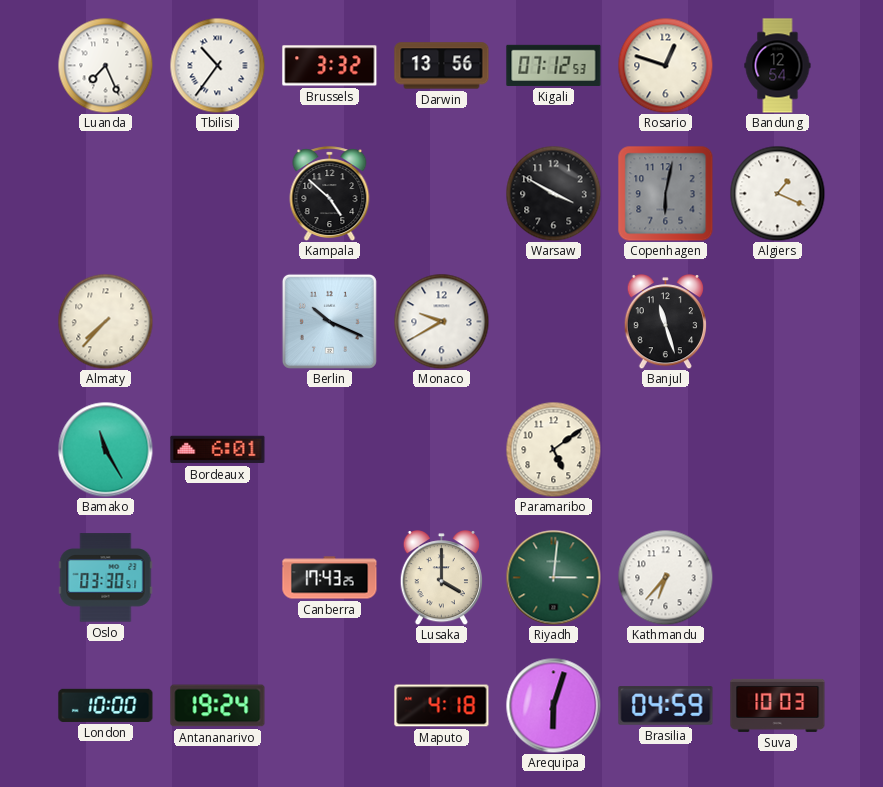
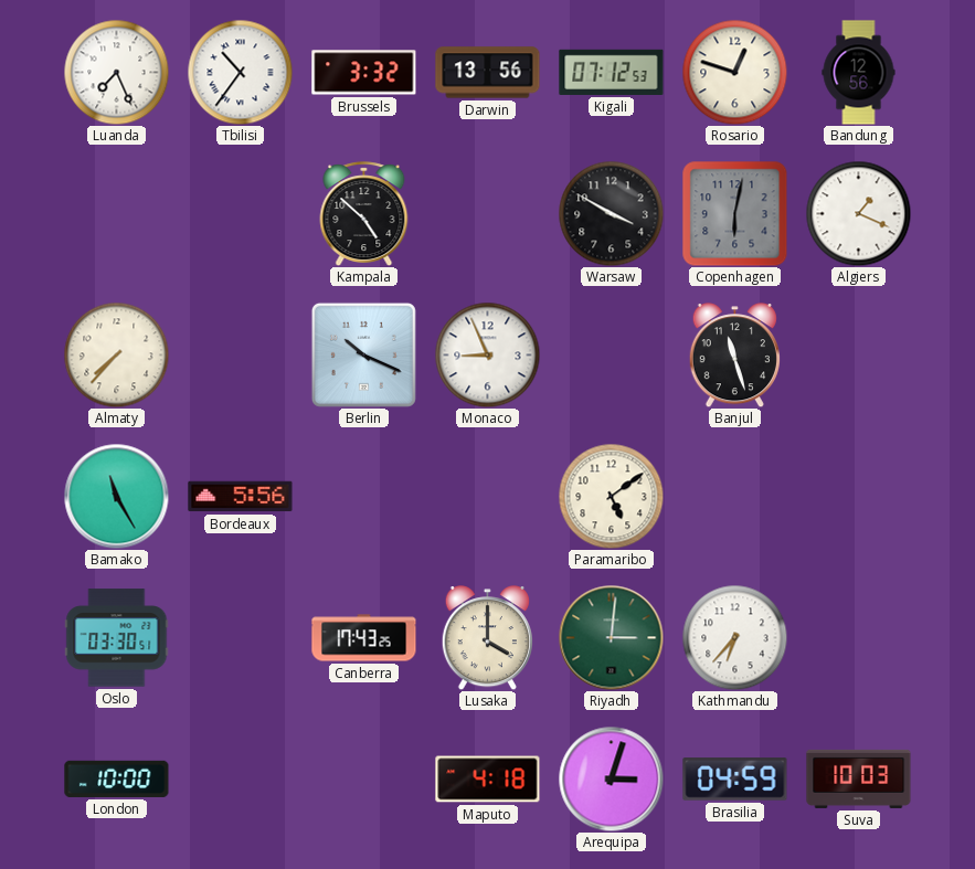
Bandung: 12:54 -> 12:56
Monaco: 9:40 -> 8:56
Bordeaux: 6:01 -> 5:56
Antananarivo: 19:24 -> none
Arequipa: 6:03 -> 3:03
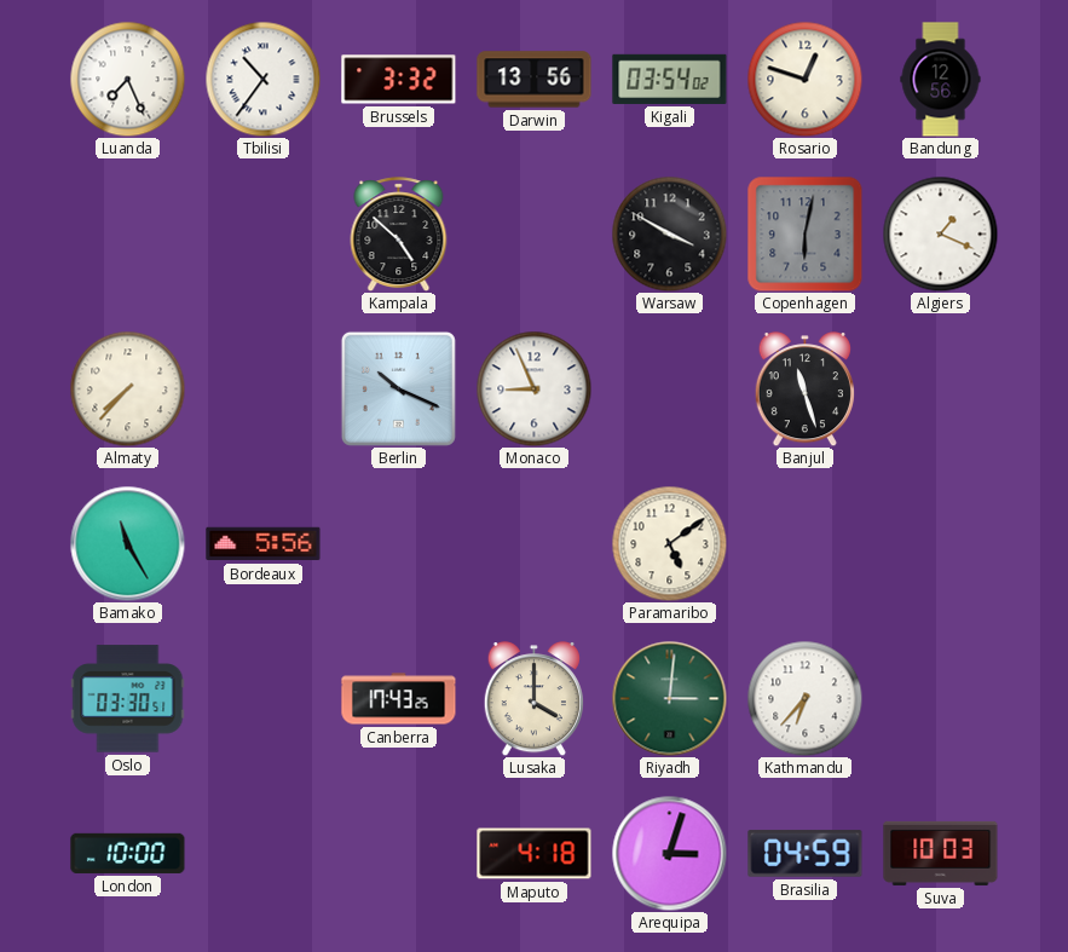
Kigali: 07:12 -> 03:54
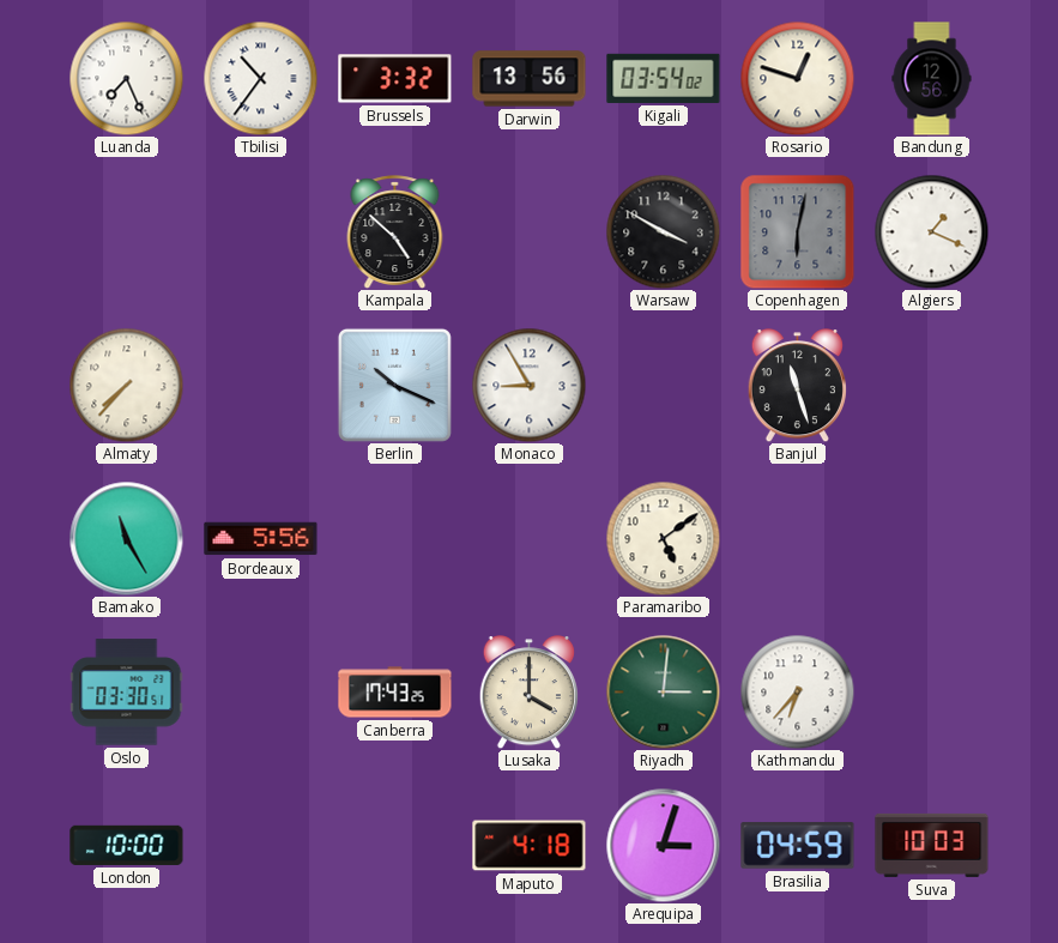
Monaco: 8:56 -> 8:55
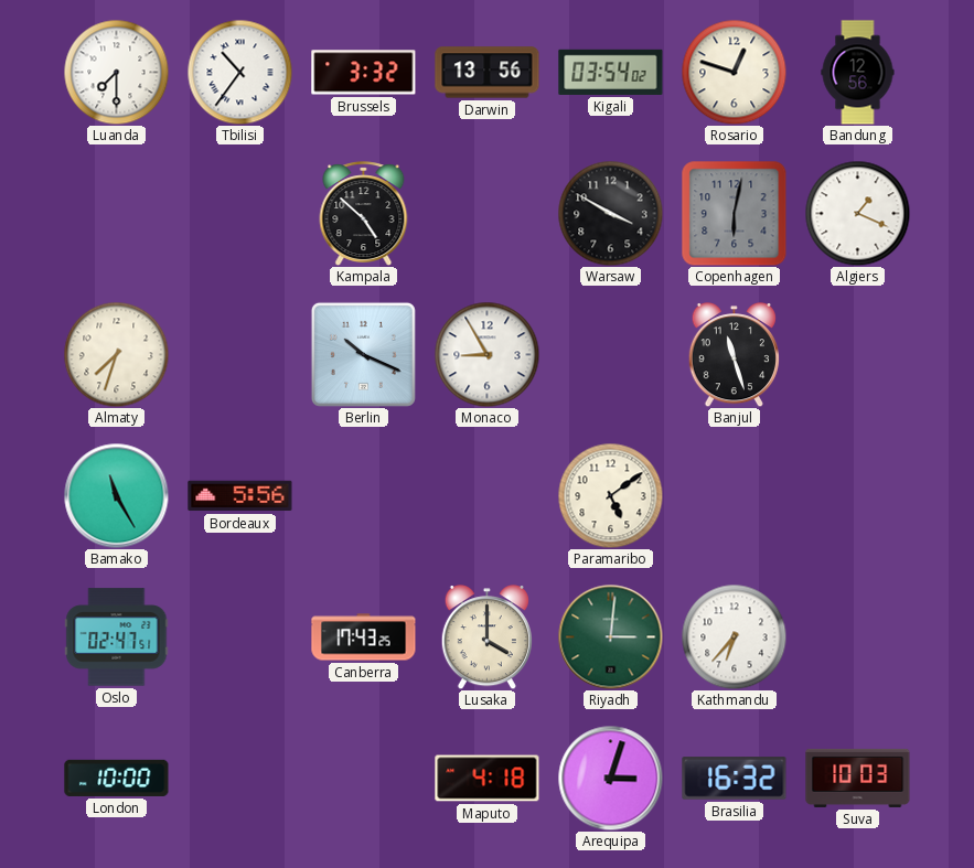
Luanda: 7:26 -> 7:30
Almaty: 7:37 -> 7:33
Oslo: 03:30 -> 02:47
Brasilia: 04:59 -> 16:32
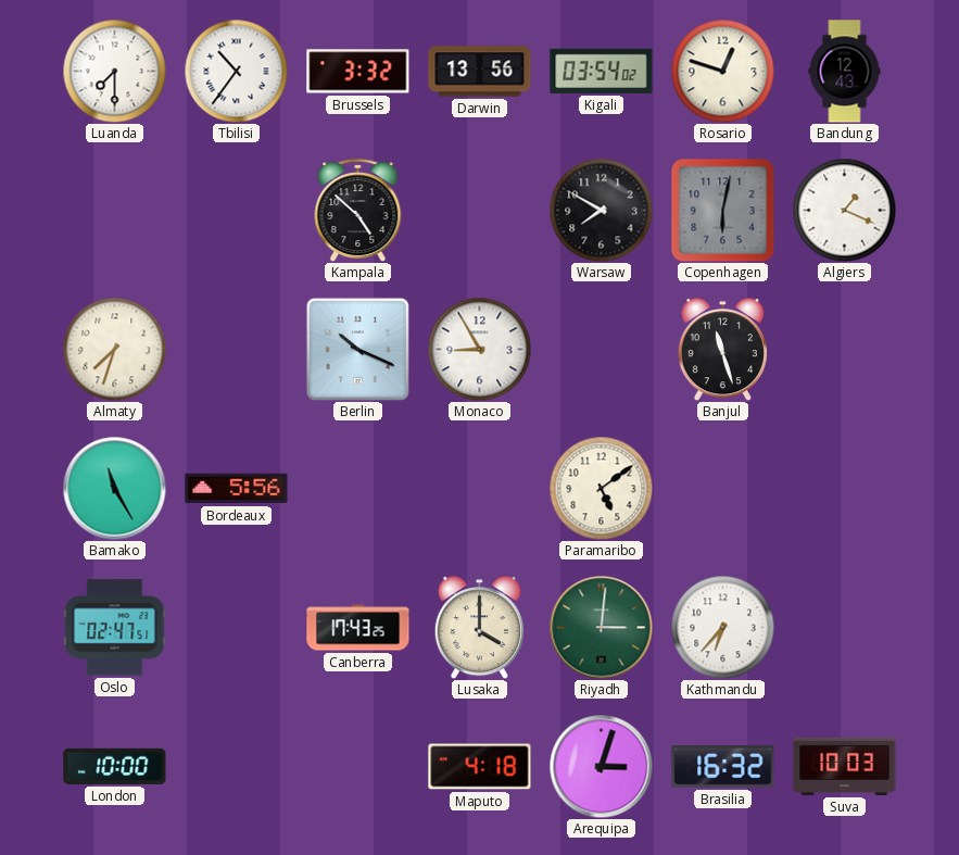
Bandung: 12:56 -> 12:43
Warsaw: 3:50 -> 7:50
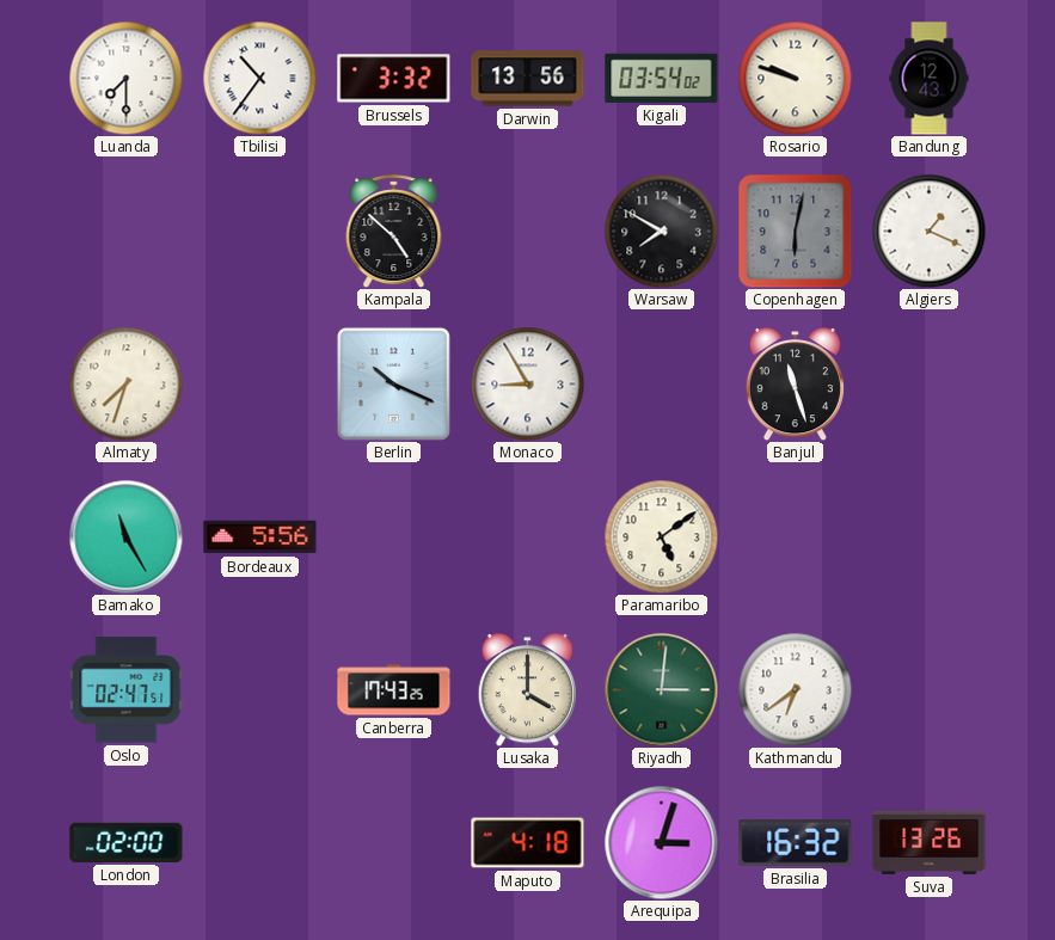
Rosario: 12:48 -> 9:48
Kathmandu: 6:37 -> 6:39
London: 10:00 -> 02:00
Suva: 10:03 -> 13:26
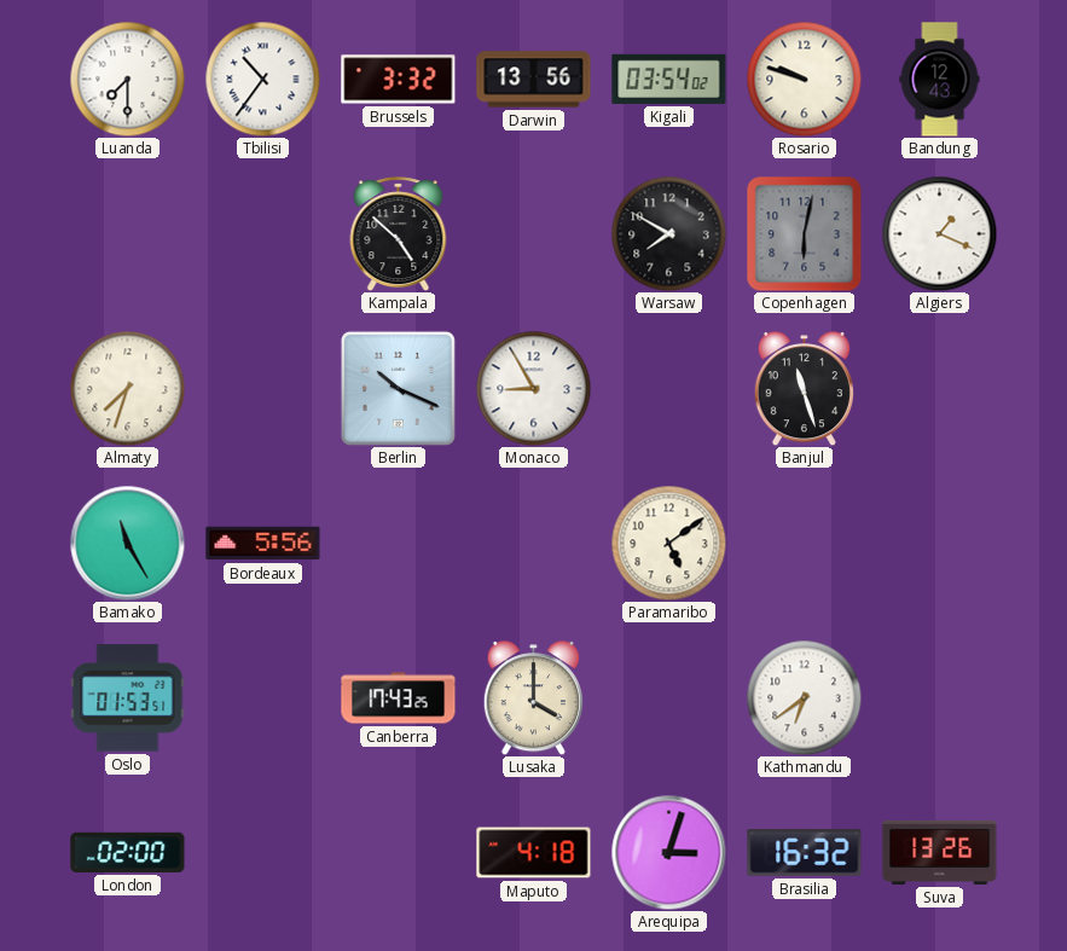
Oslo: 02:47 -> 01:53
Riyadh: 3:01 -> none
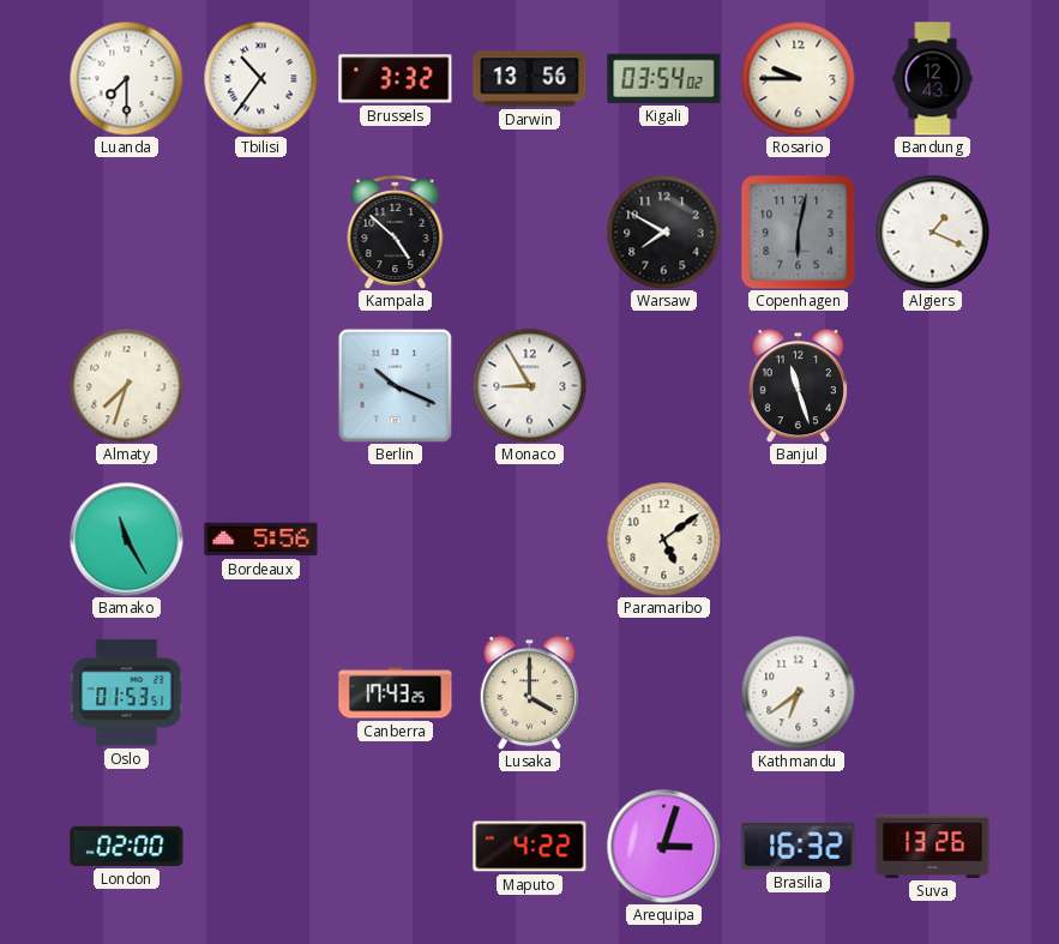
Rosario: 9:48 -> 9:45
Maputo: 4:18 -> 4:22
